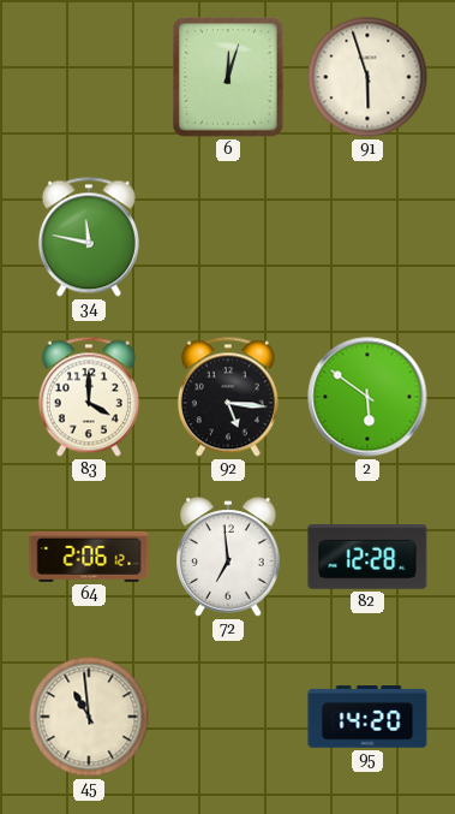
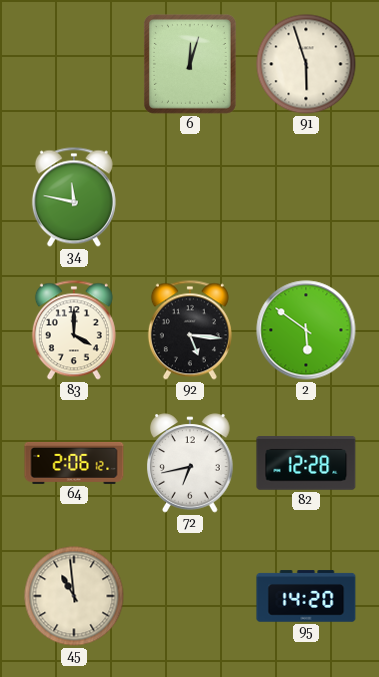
72: 6:59 -> 6:43
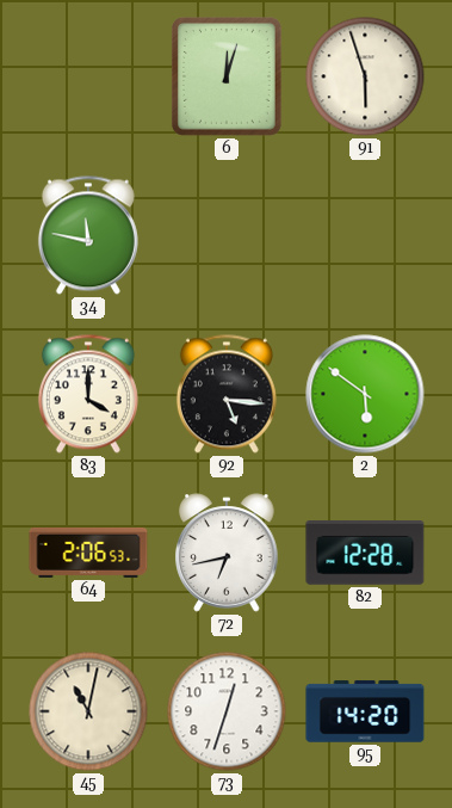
64: 2:06:12 -> 2:06:53
45: 10:59 -> 11:02
73: none -> 12:33
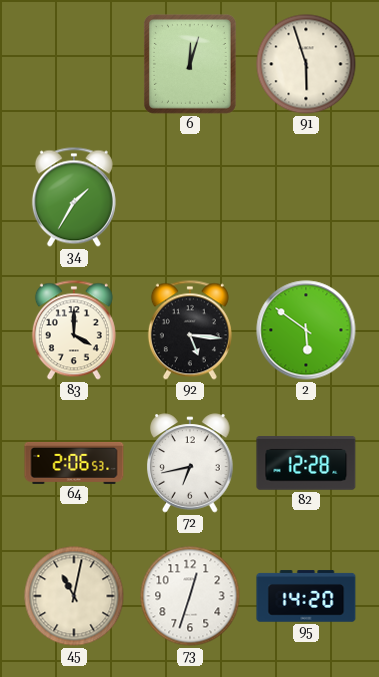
34: 11:47 -> 1:35
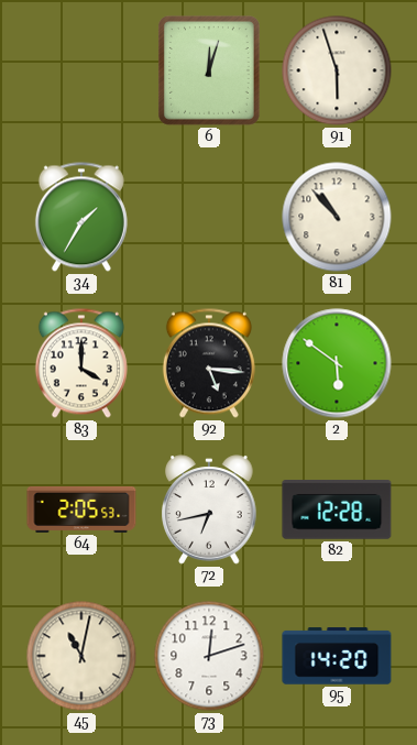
81: none -> 10:53
64: 2:06 -> 2:05
73: 12:33 -> 12:12
